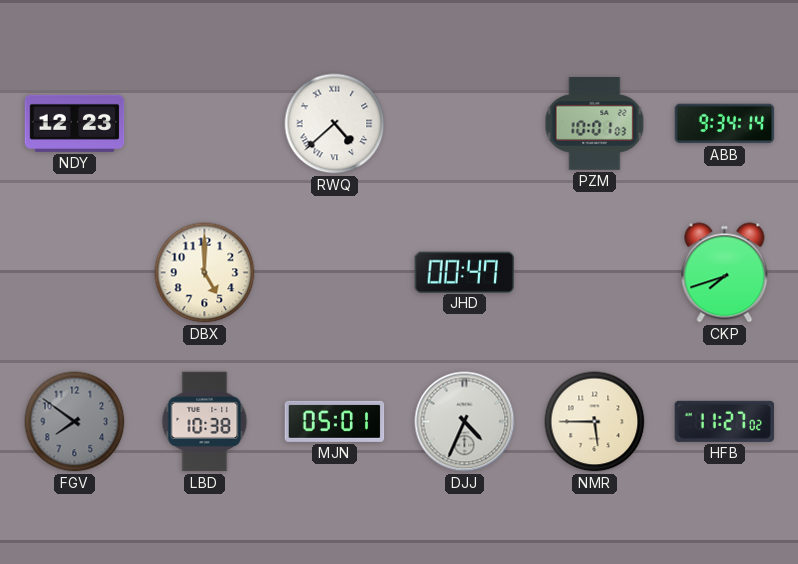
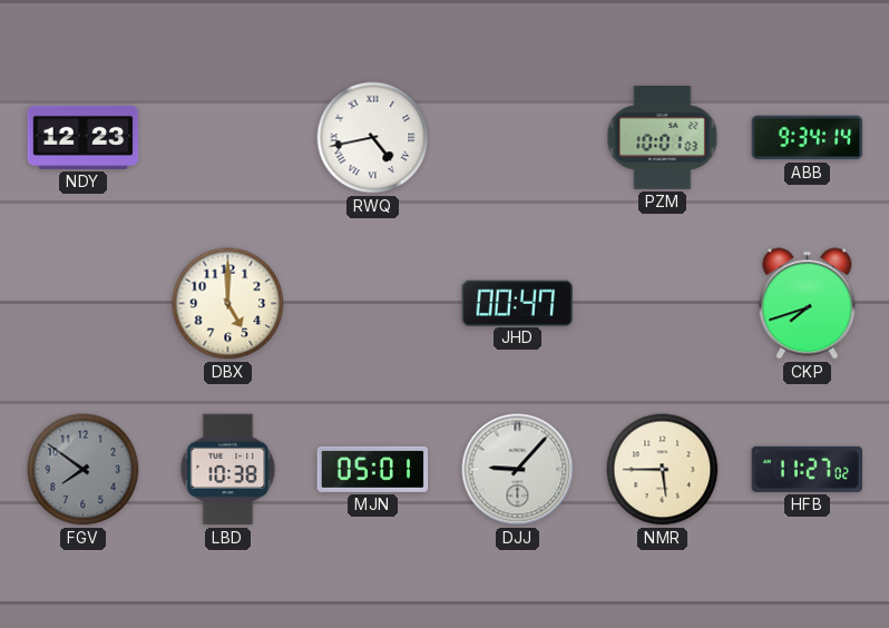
RWQ: 4:38 -> 4:43
DJJ: 4:34 -> 9:07
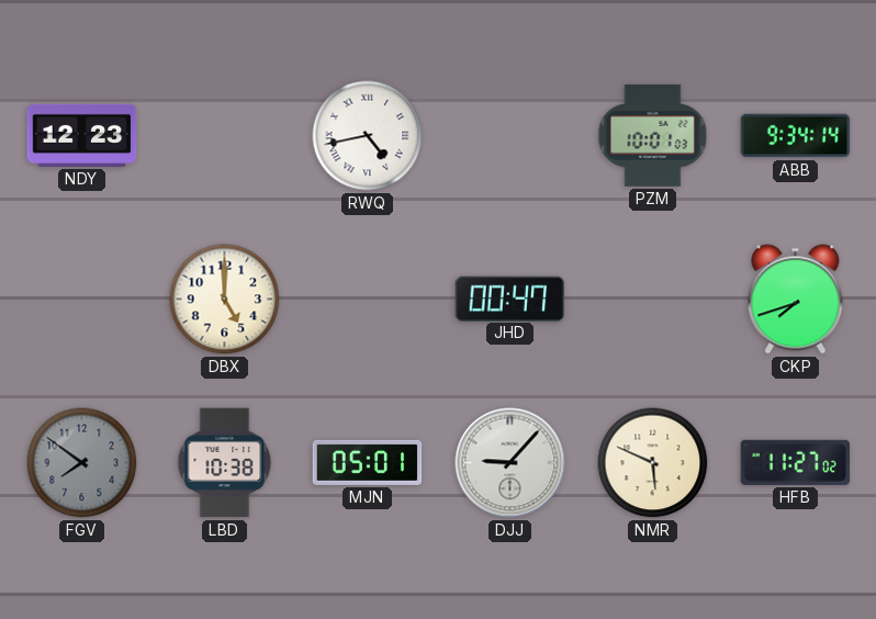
NMR: 5:45 -> 5:49
